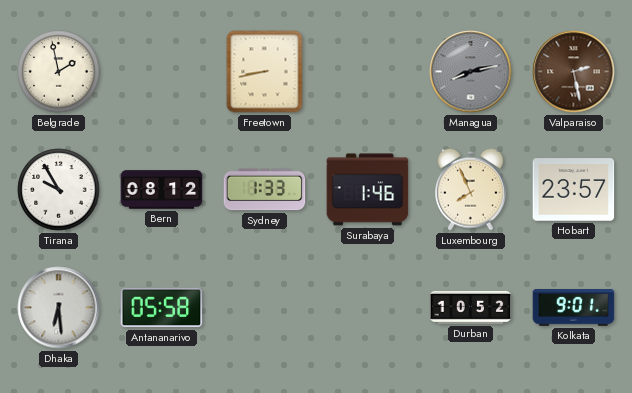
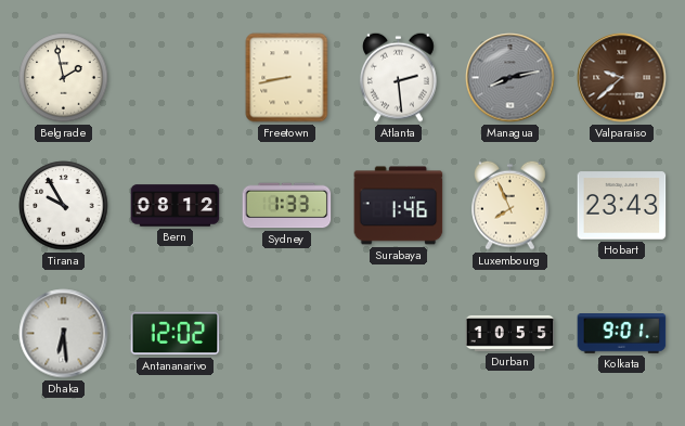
Atlanta: none -> 2:29
Valparaiso: 2:28 -> 9:38
Hobart: 23:57 -> 23:43
Antananarivo: 05:58 -> 12:02
Durban: 10:52 -> 10:55
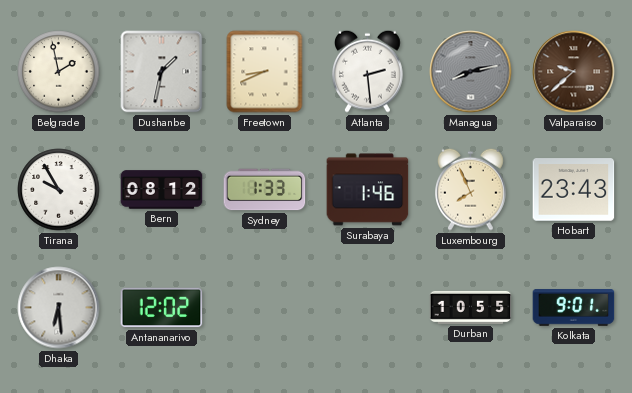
Dushanbe: none -> 1:32
Freetown: 8:43 -> 8:41
